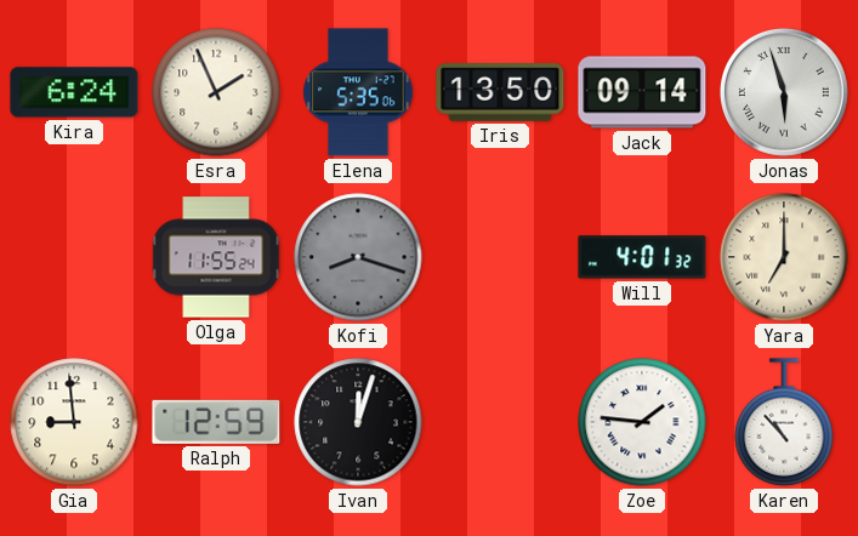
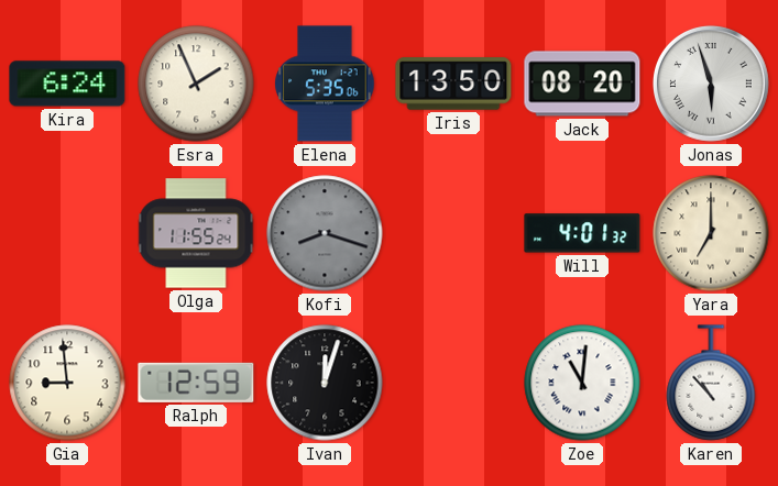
Jack: 09:14 -> 08:20
Zoe: 1:46 -> 11:01
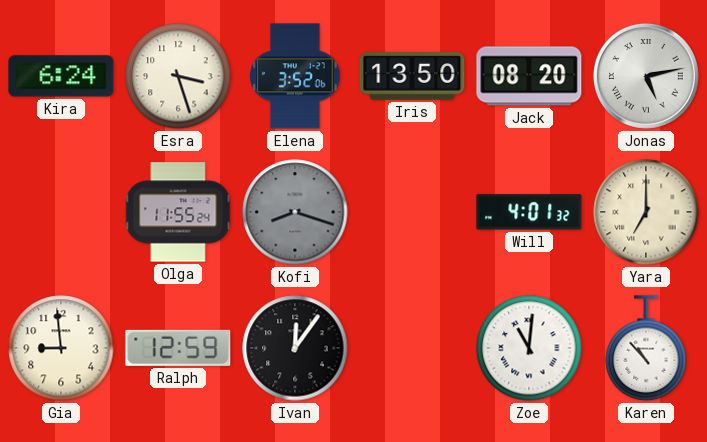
Esra: 1:56 -> 3:27
Elena: 5:35 -> 3:52
Jonas: 5:57 -> 5:13
Ivan: 12:03 -> 12:06
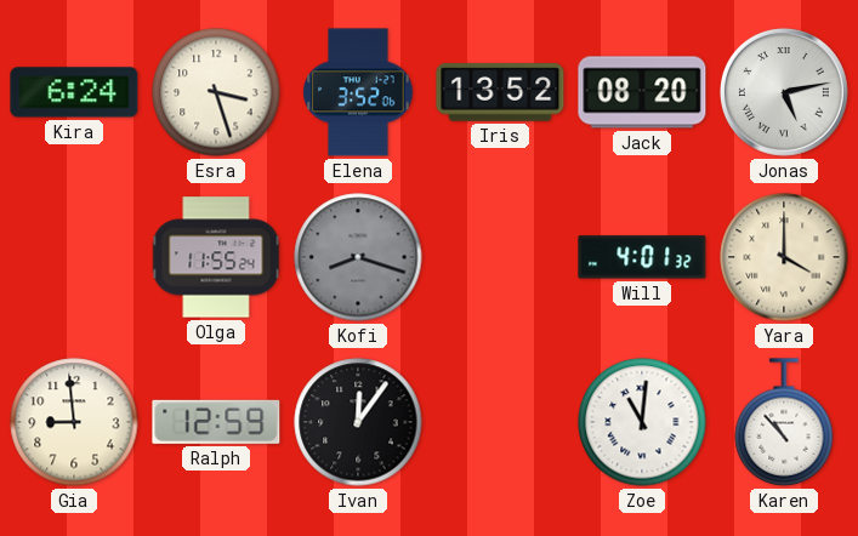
Iris: 13:50 -> 13:52
Yara: 7:00 -> 4:00
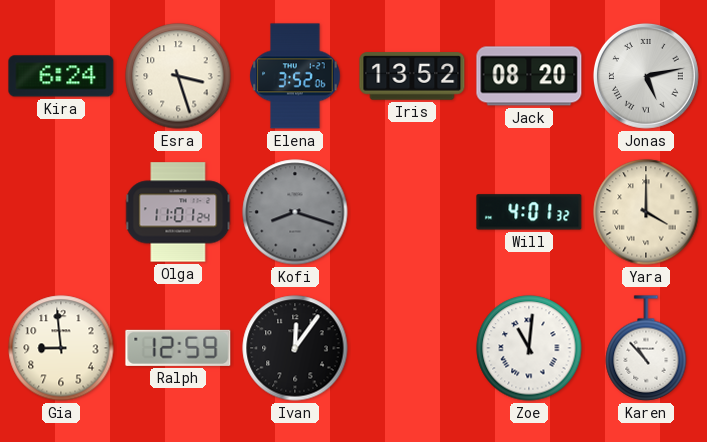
Olga: 11:55 -> 11:01
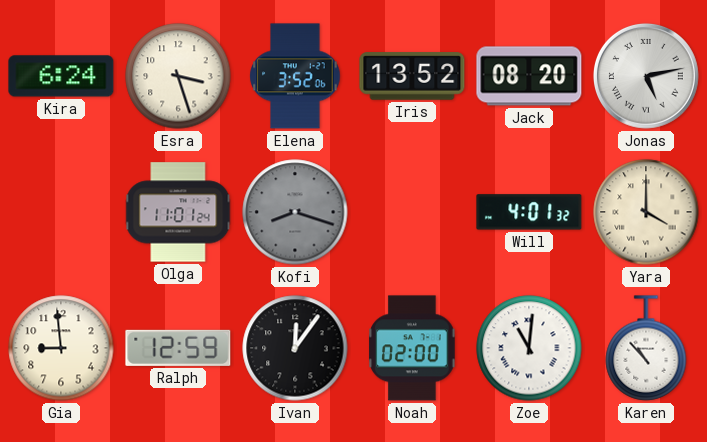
Noah: none -> 02:00
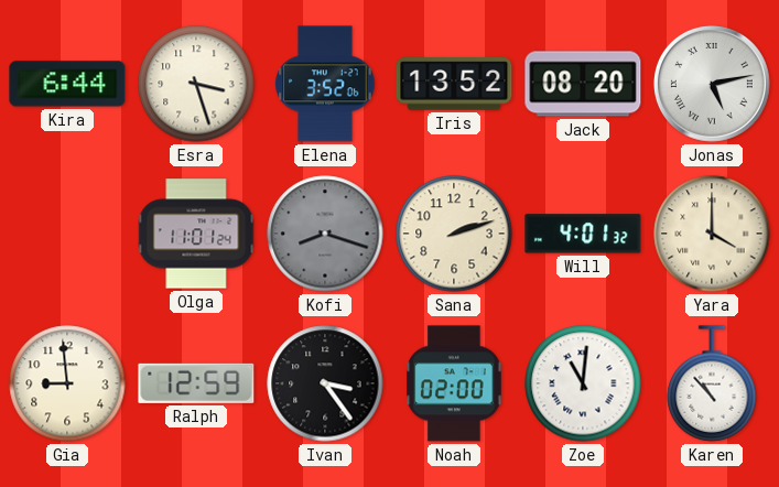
Kira: 6:24 -> 6:44
Sana: none -> 2:12
Ivan: 12:06 -> 3:24
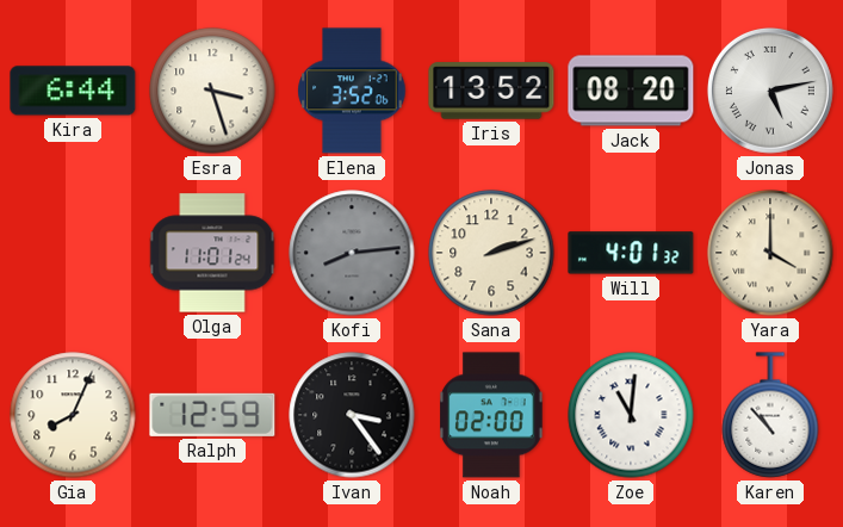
Kofi: 8:18 -> 8:14
Gia: 8:59 -> 8:04
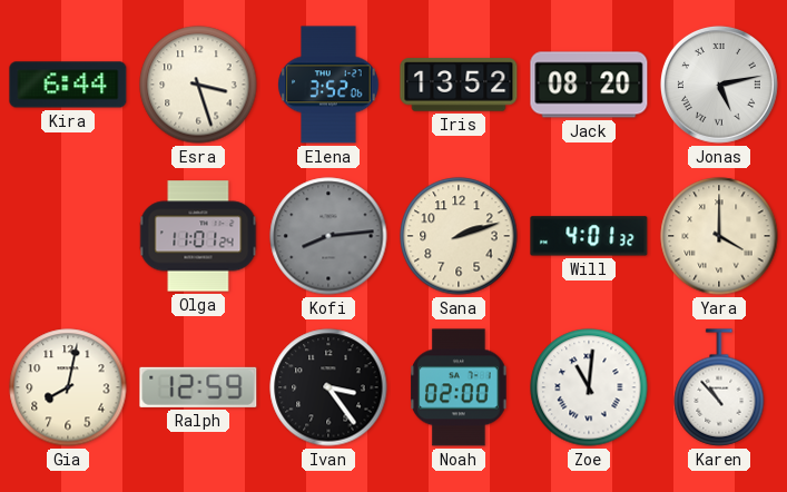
Gia: 8:04 -> 8:02
